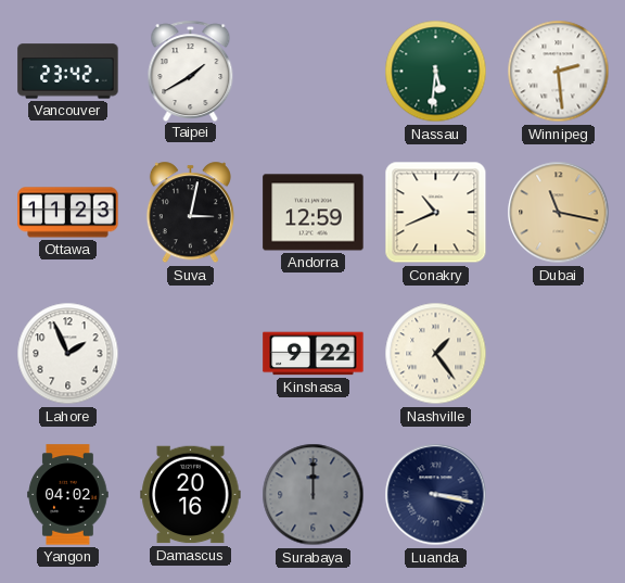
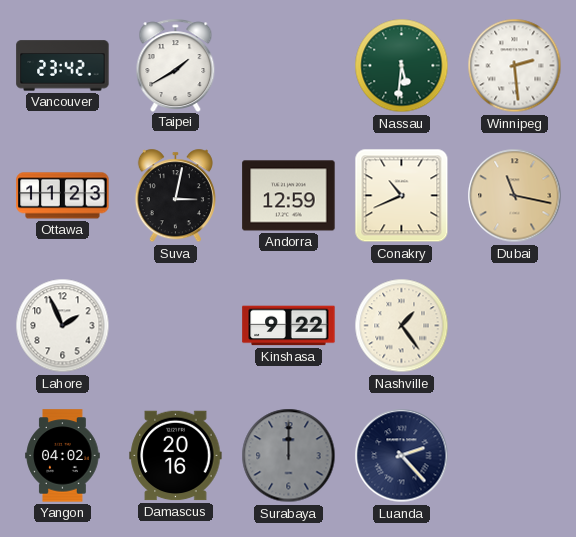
Luanda: 3:17 -> 2:23
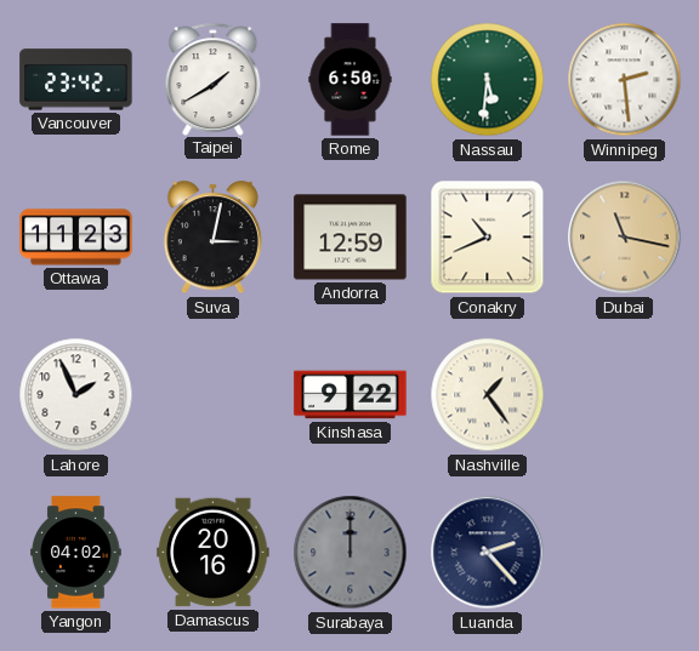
Rome: none -> 6:50
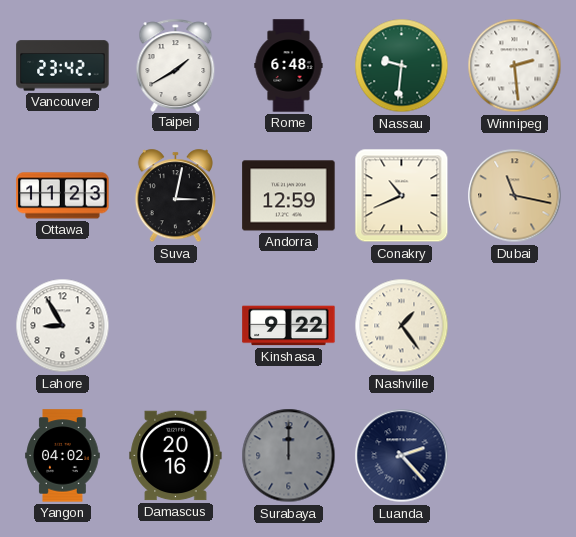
Rome: 6:50 -> 6:48
Nassau: 5:31 -> 9:31
Lahore: 1:56 -> 8:55
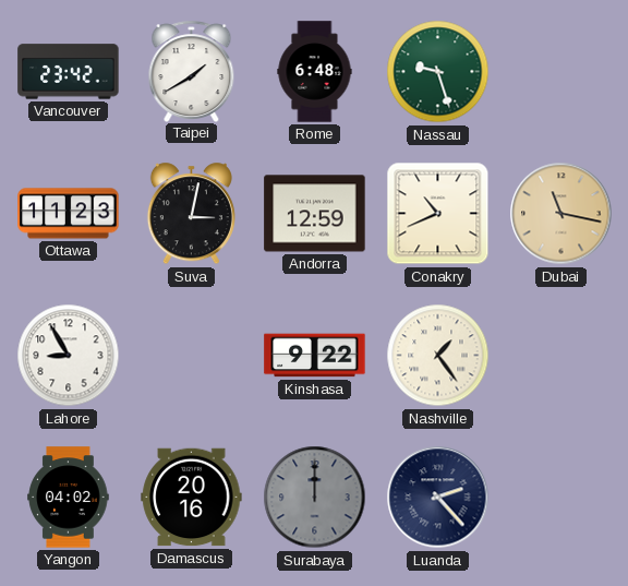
Nassau: 9:31 -> 9:27
Winnipeg: 2:29 -> none
